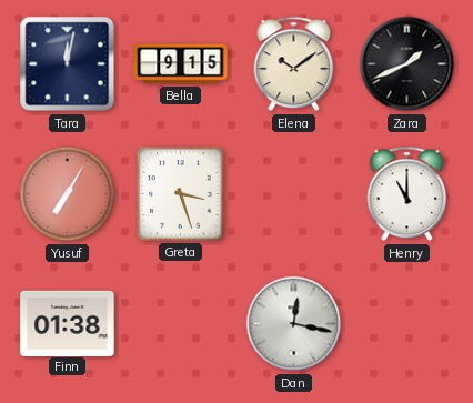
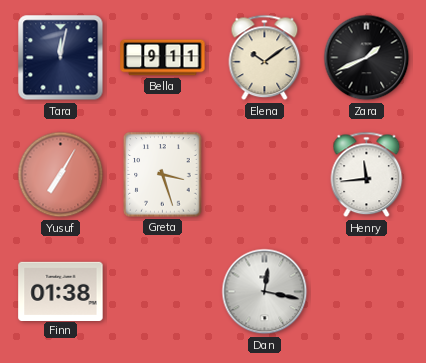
Bella: 9:15 -> 9:11
Henry: 11:00 -> 11:44
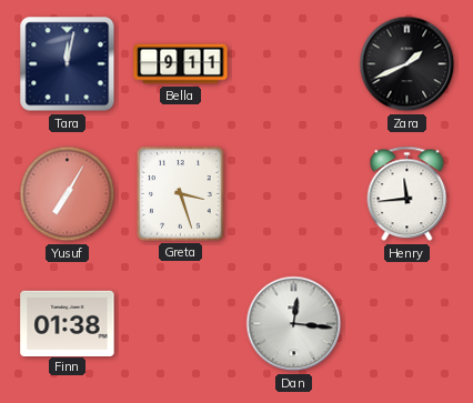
Elena: 10:09 -> none
Dan: 12:17 -> 12:16
